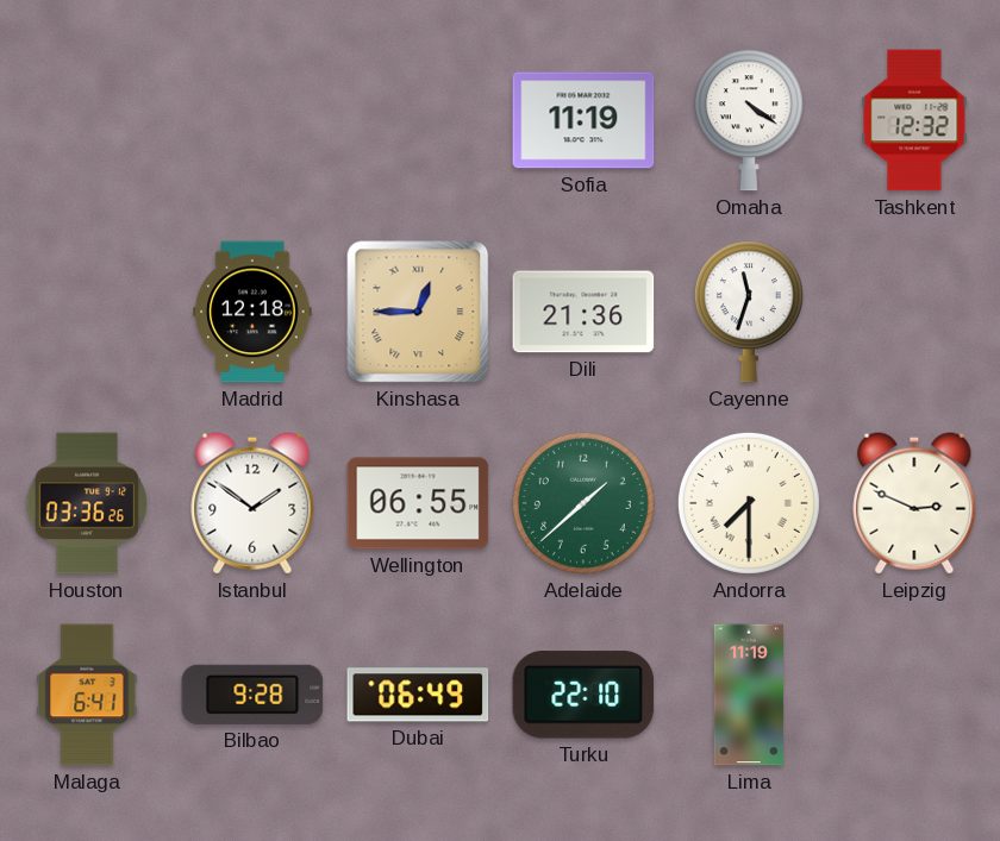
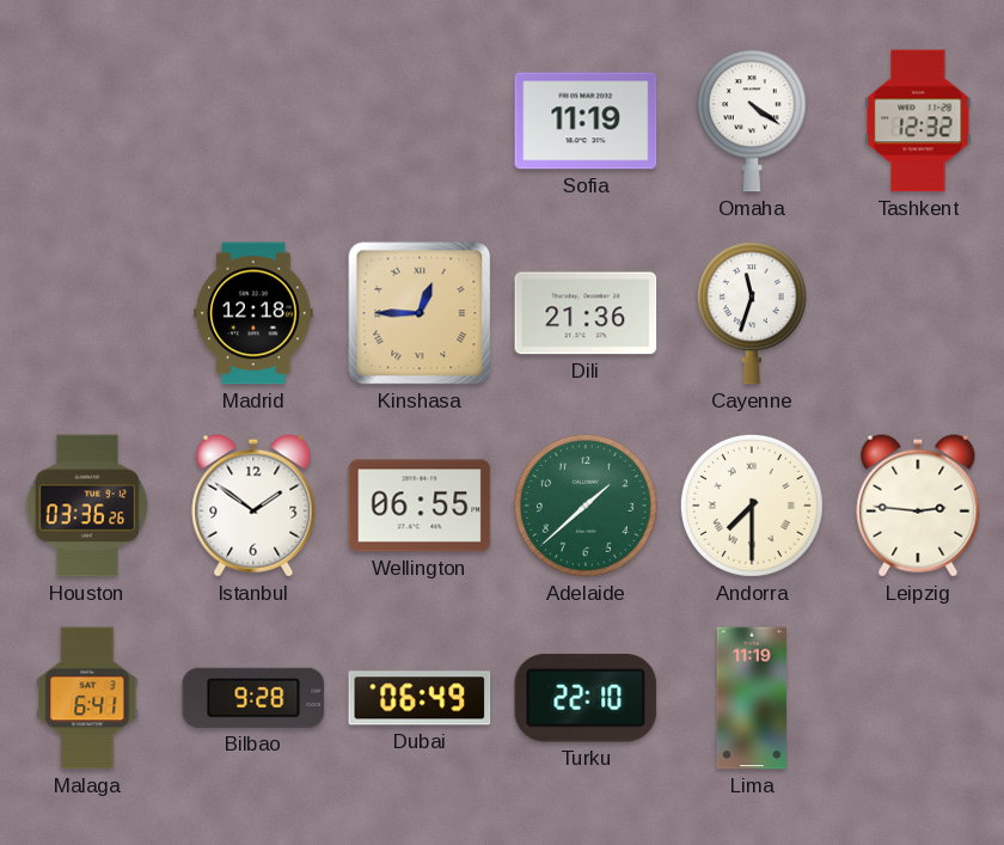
Leipzig: 2:49 -> 2:46
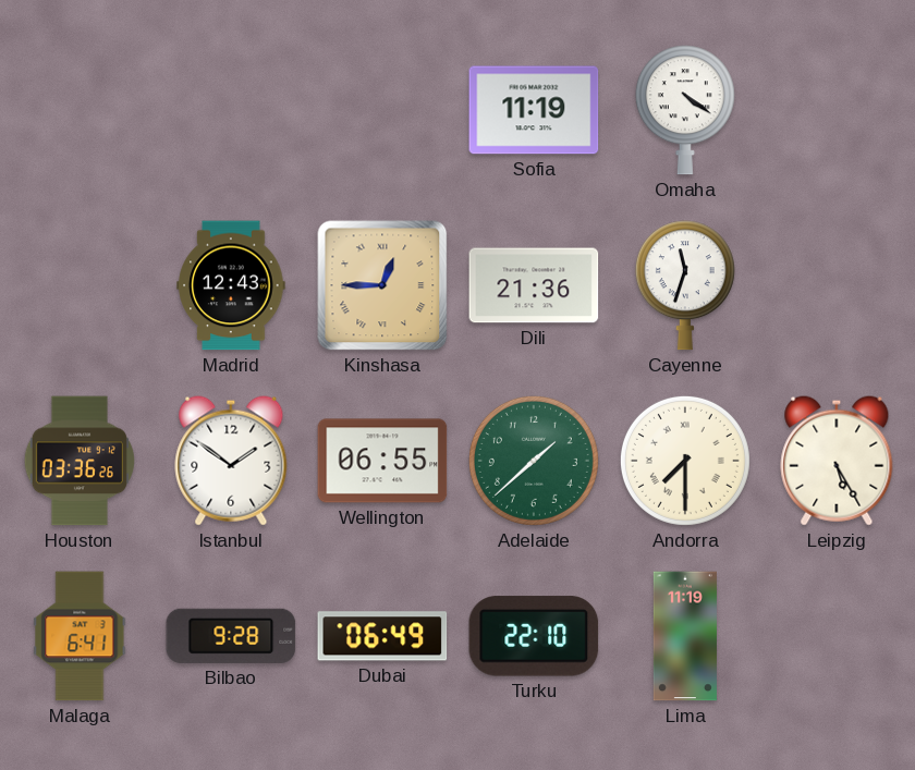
Tashkent: 12:32 -> none
Madrid: 12:18 -> 12:43
Leipzig: 2:46 -> 5:25
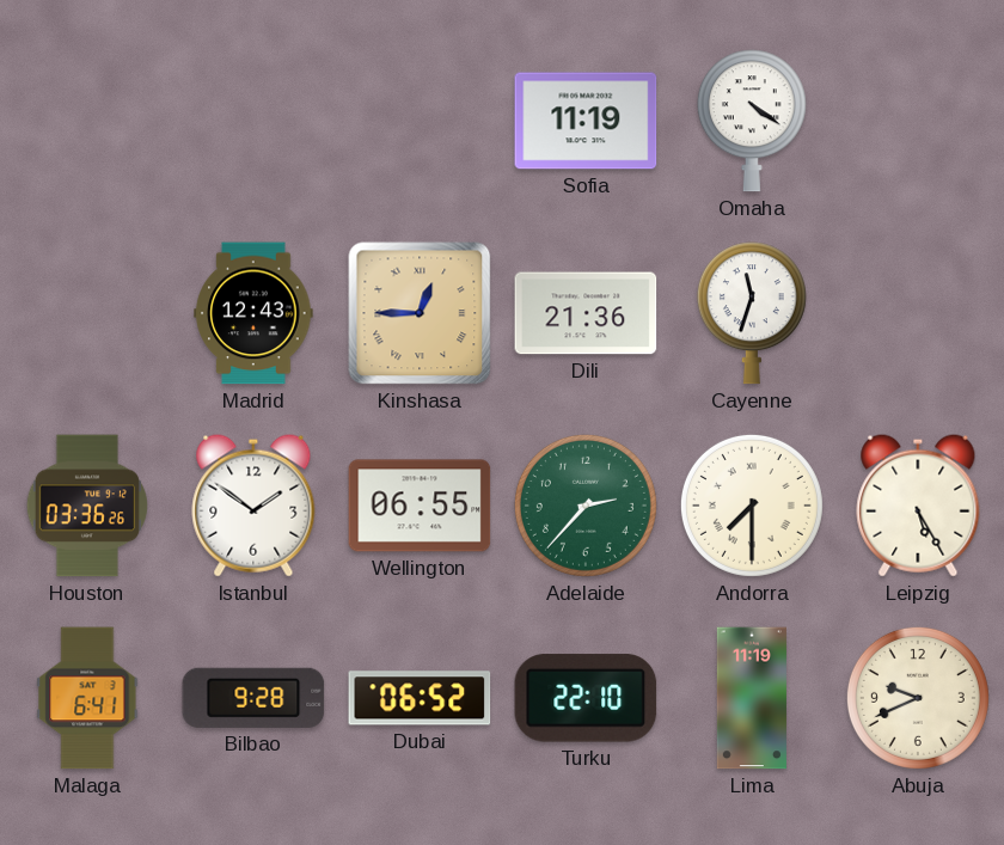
Adelaide: 1:38 -> 2:37
Dubai: 06:49 -> 06:52
Abuja: none -> 9:41
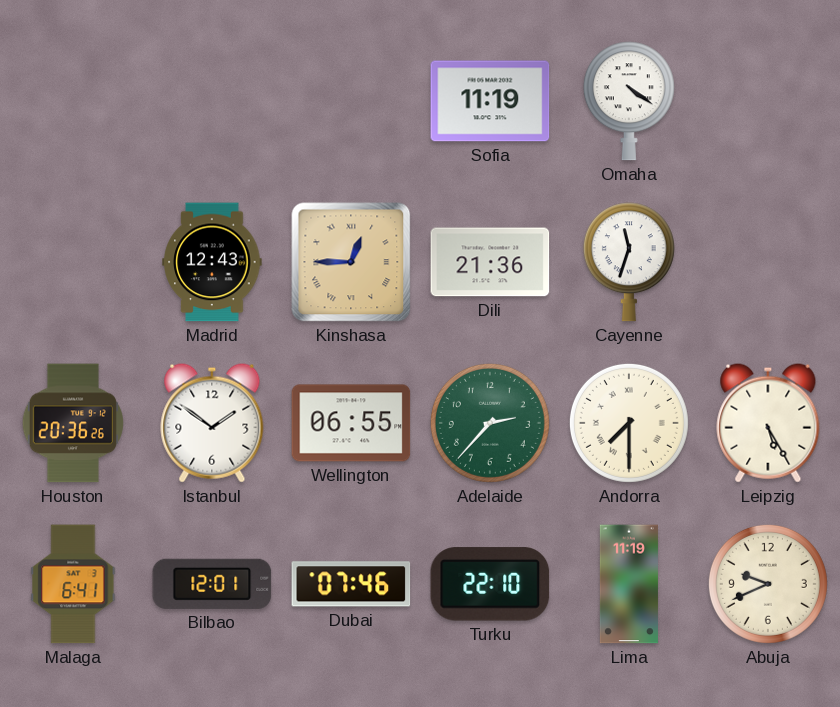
Houston: 03:36 -> 20:36
Bilbao: 9:28 -> 12:01
Dubai: 06:52 -> 07:46
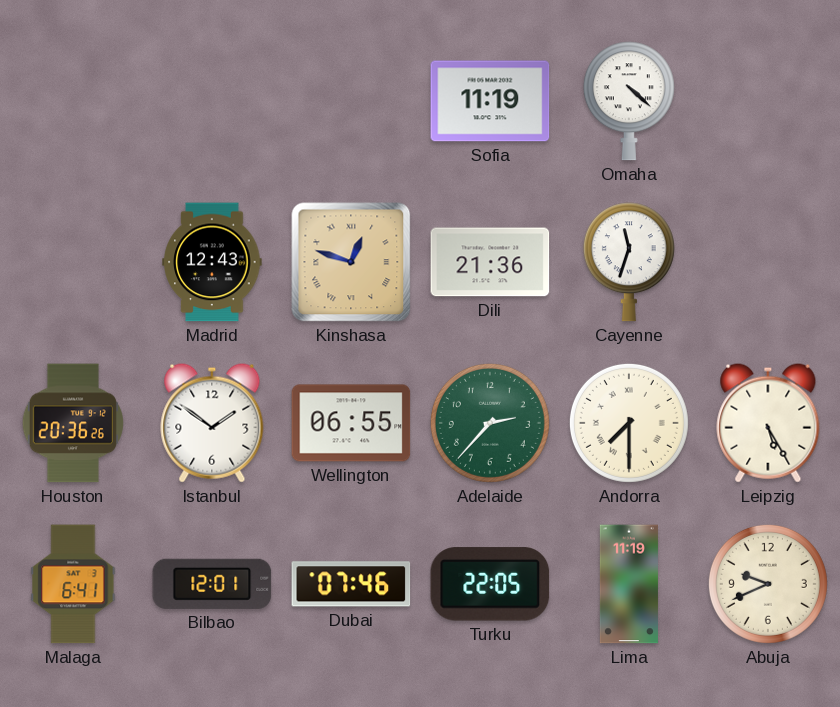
Omaha: 4:21 -> 4:22
Kinshasa: 12:45 -> 12:48
Turku: 22:10 -> 22:05
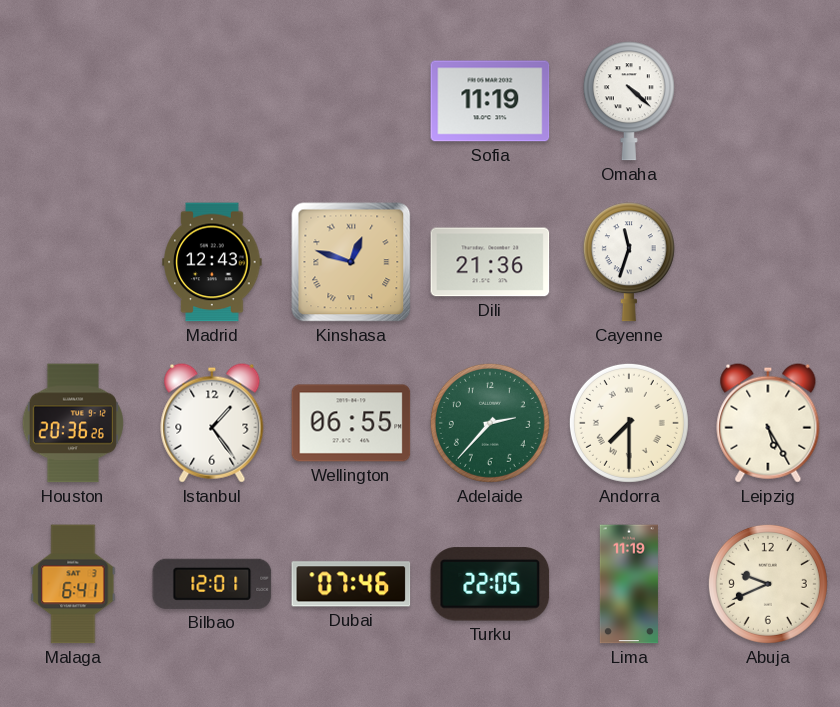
Istanbul: 1:51 -> 1:24
